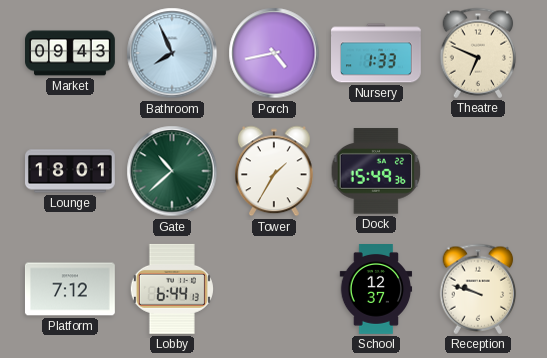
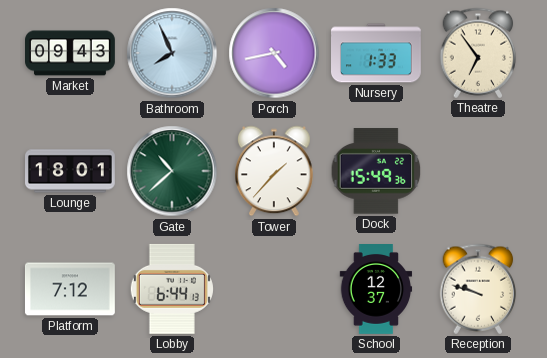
Theatre: 6:49 -> 6:54
Tower: 1:35 -> 1:37
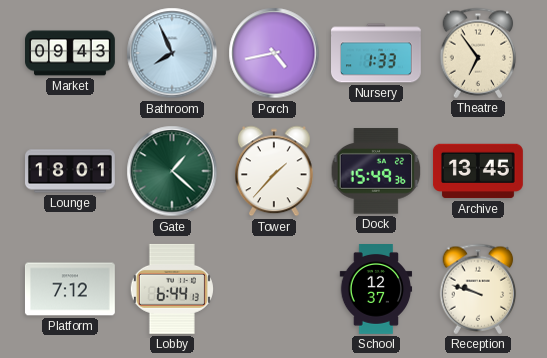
Gate: 10:38 -> 1:22
Archive: none -> 13:45
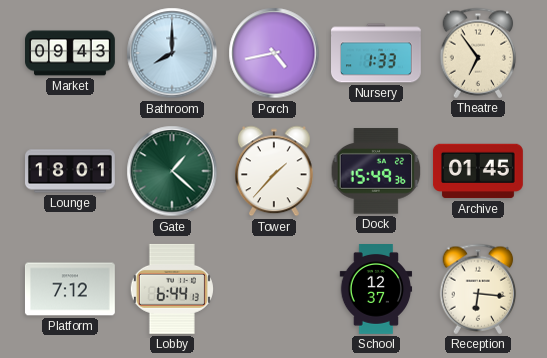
Bathroom: 7:56 -> 8:00
Archive: 13:45 -> 01:45
Reception: 9:48 -> 6:16
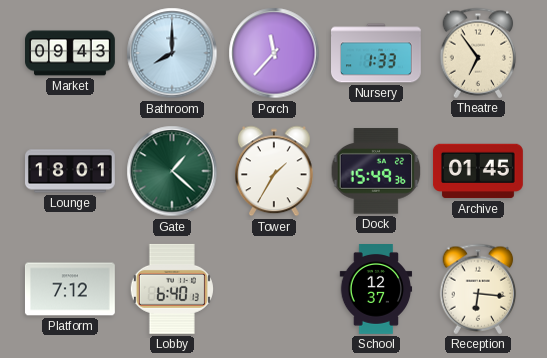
Porch: 4:43 -> 11:37
Tower: 1:37 -> 1:35
Lobby: 6:44 -> 6:40
